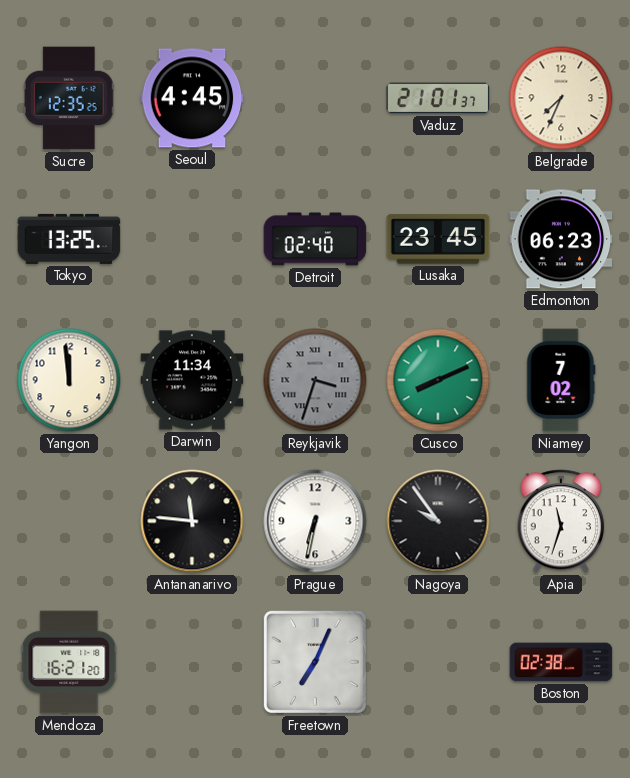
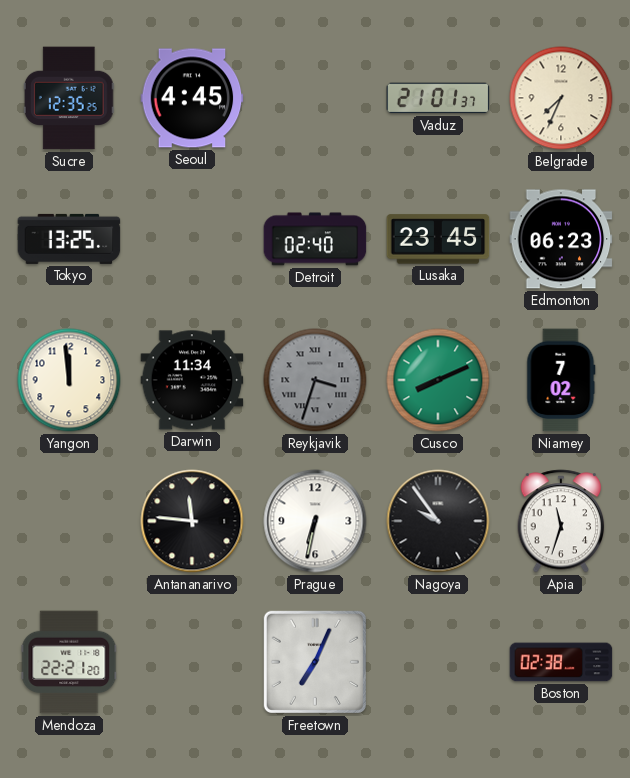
Mendoza: 16:21 -> 22:21
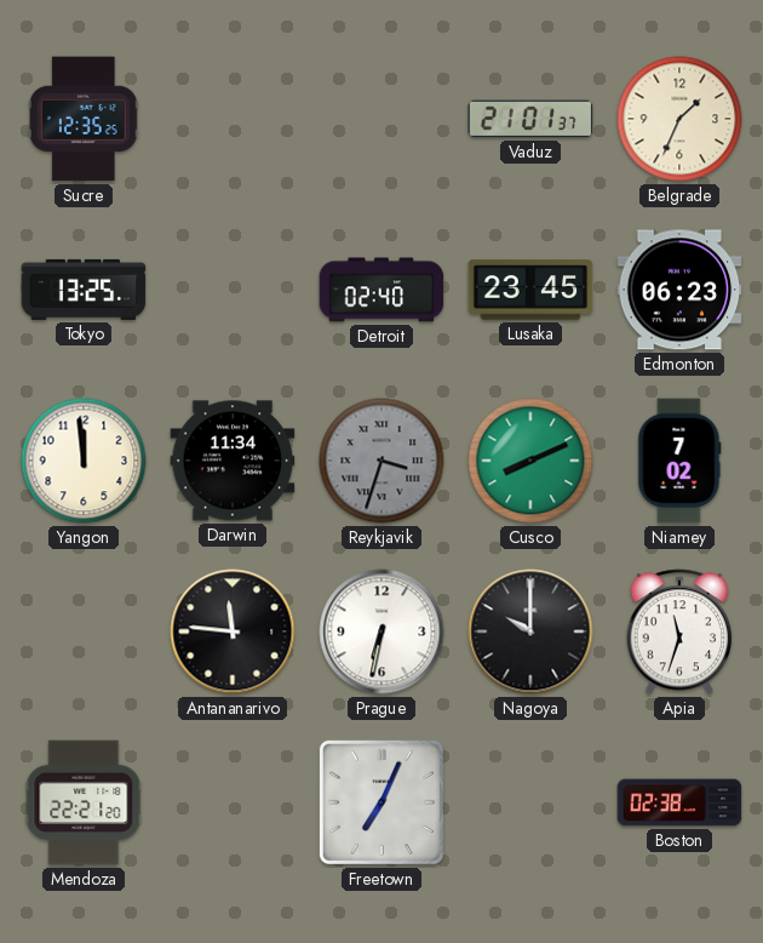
Seoul: 4:45 -> none
Belgrade: 7:34 -> 1:34
Nagoya: 9:54 -> 10:00
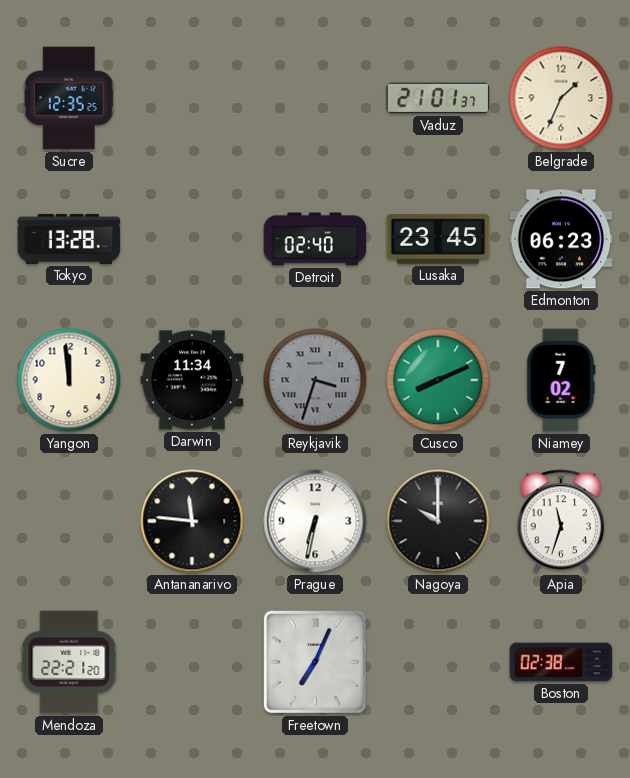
Tokyo: 13:25 -> 13:28
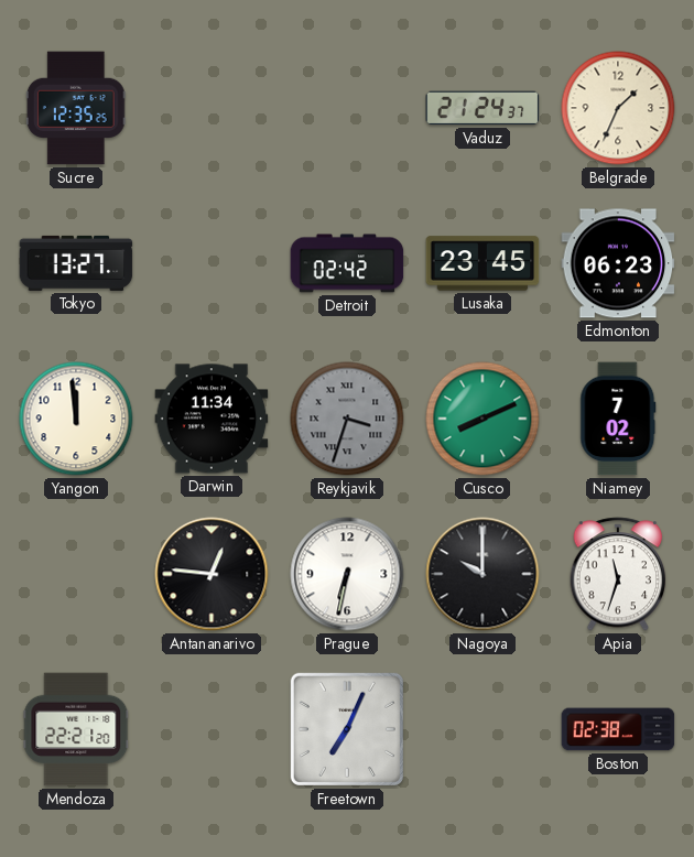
Vaduz: 21:01 -> 21:24
Tokyo: 13:28 -> 13:27
Detroit: 02:40 -> 02:42
Antananarivo: 11:46 -> 12:46
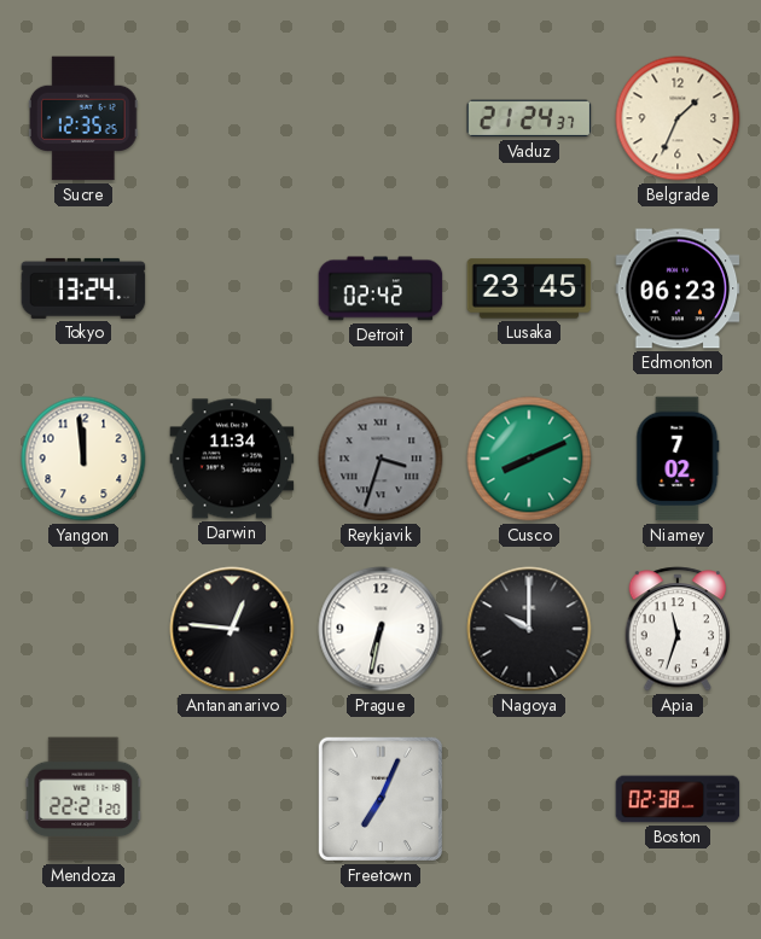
Tokyo: 13:27 -> 13:24
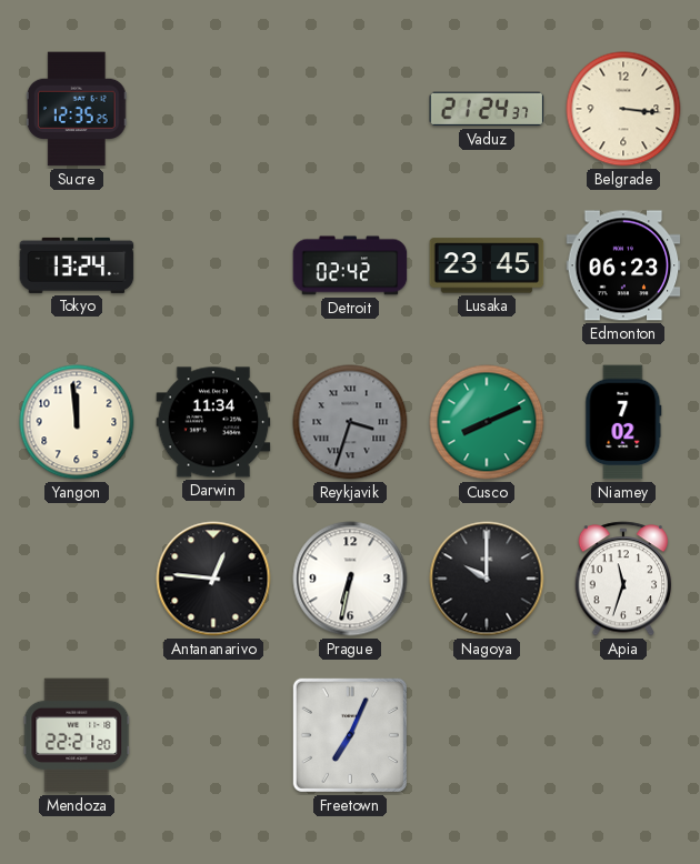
Belgrade: 1:34 -> 3:16
Boston: 02:38 -> none
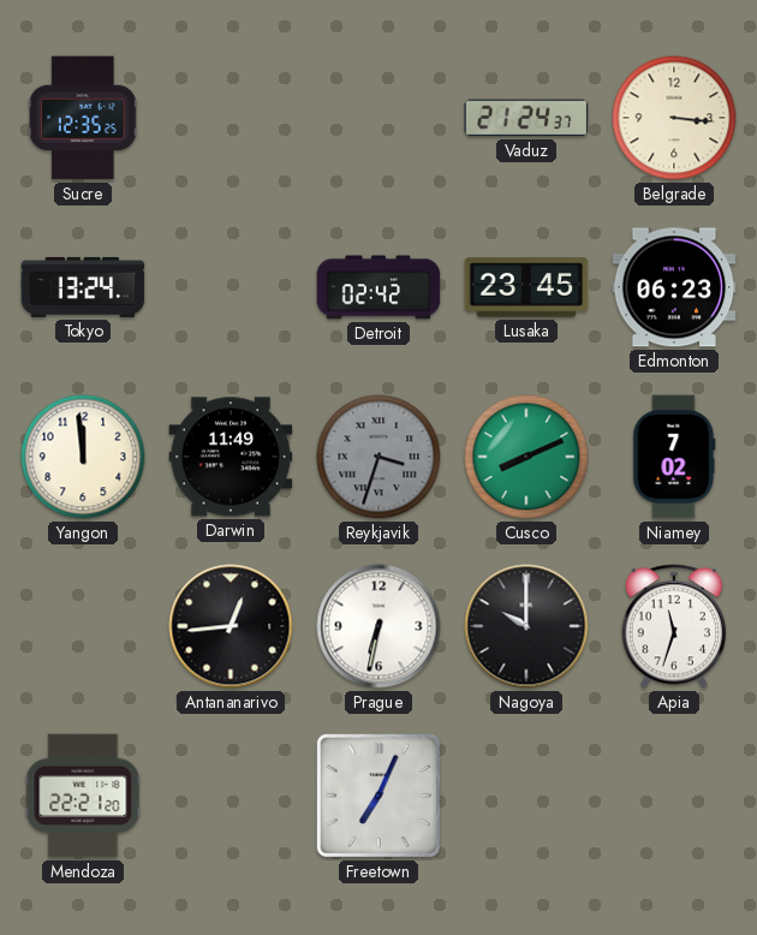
Darwin: 11:34 -> 11:49
Antananarivo: 12:46 -> 12:44
